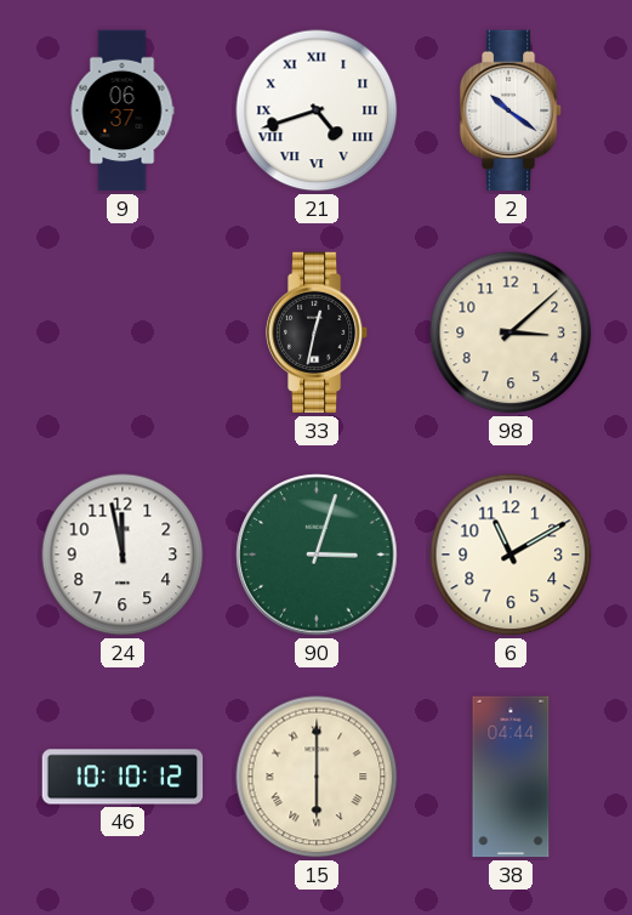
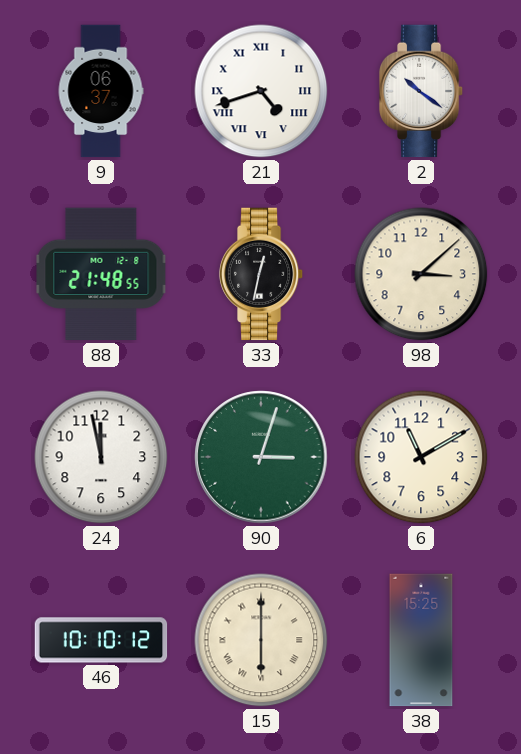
88: none -> 21:48
38: 04:44 -> 15:25
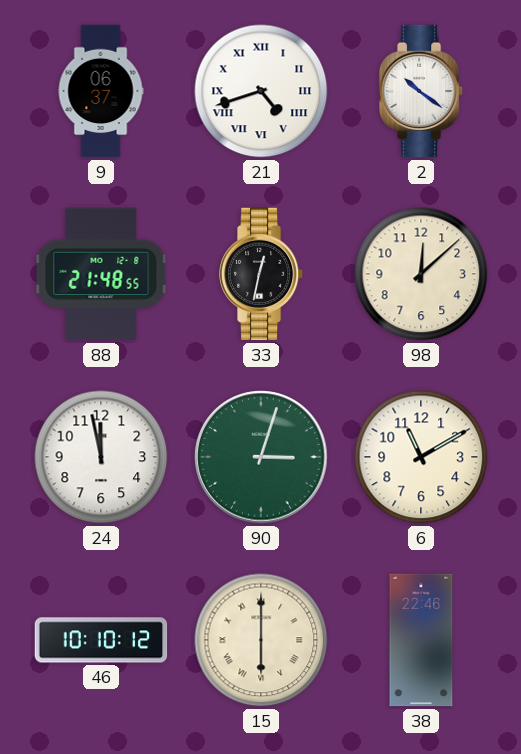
98: 3:08 -> 12:08
38: 15:25 -> 22:46
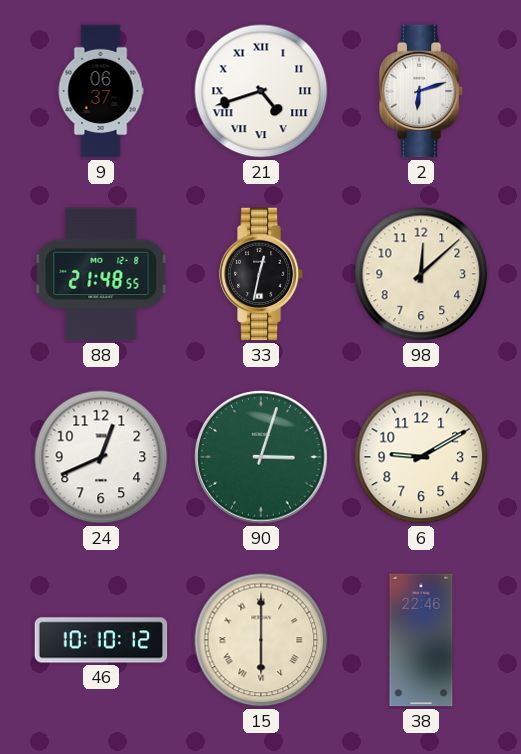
2: 10:21 -> 6:12
24: 11:58 -> 12:41
6: 11:10 -> 9:10
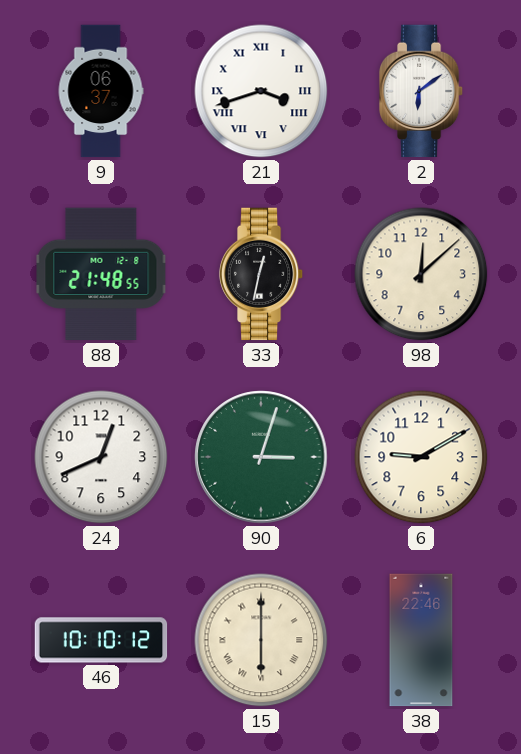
21: 4:42 -> 3:42
2: 6:12 -> 6:09
